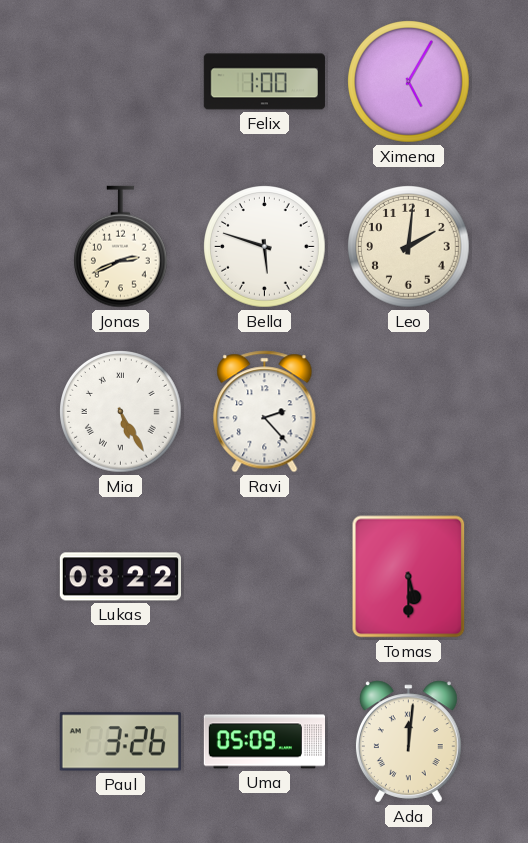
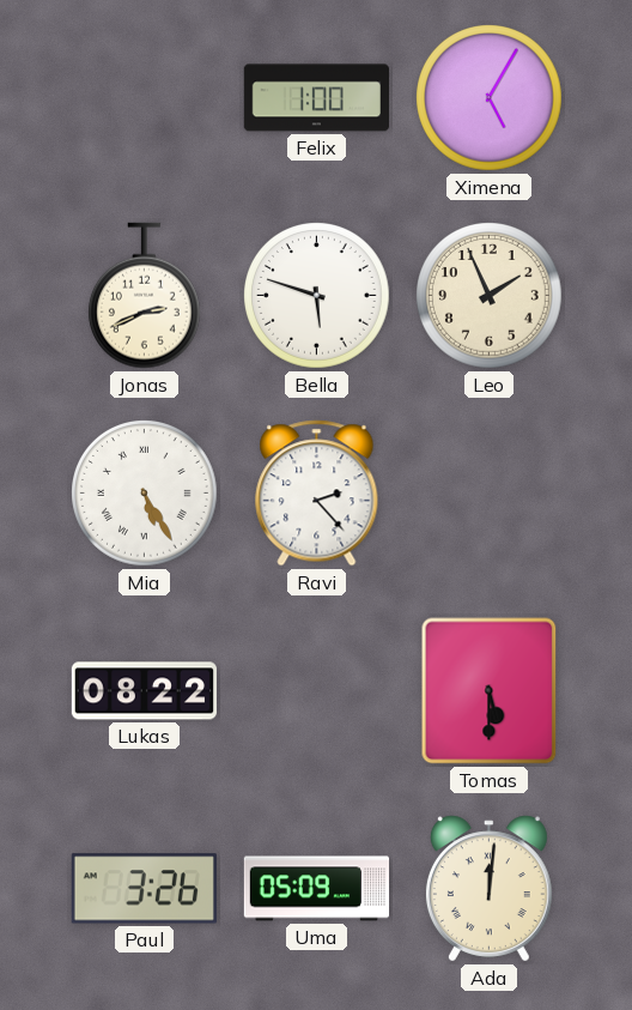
Leo: 2:01 -> 1:56
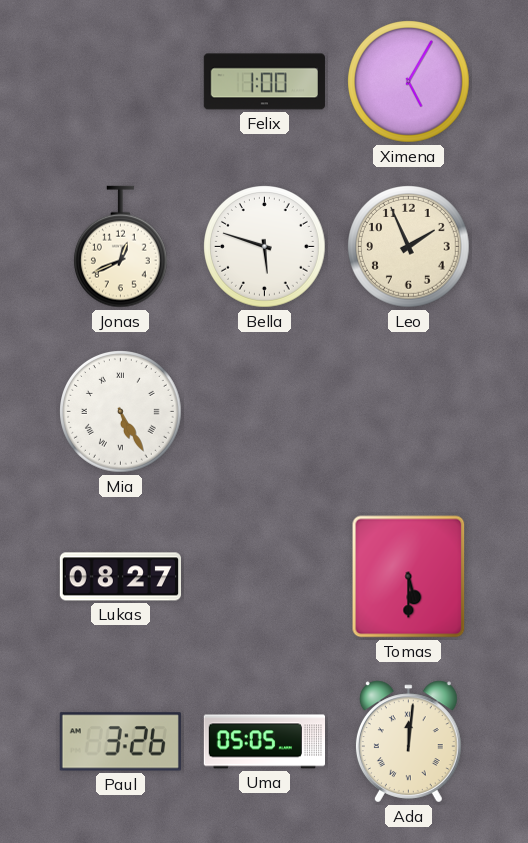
Jonas: 2:41 -> 12:41
Ravi: 2:23 -> none
Lukas: 08:22 -> 08:27
Uma: 05:09 -> 05:05
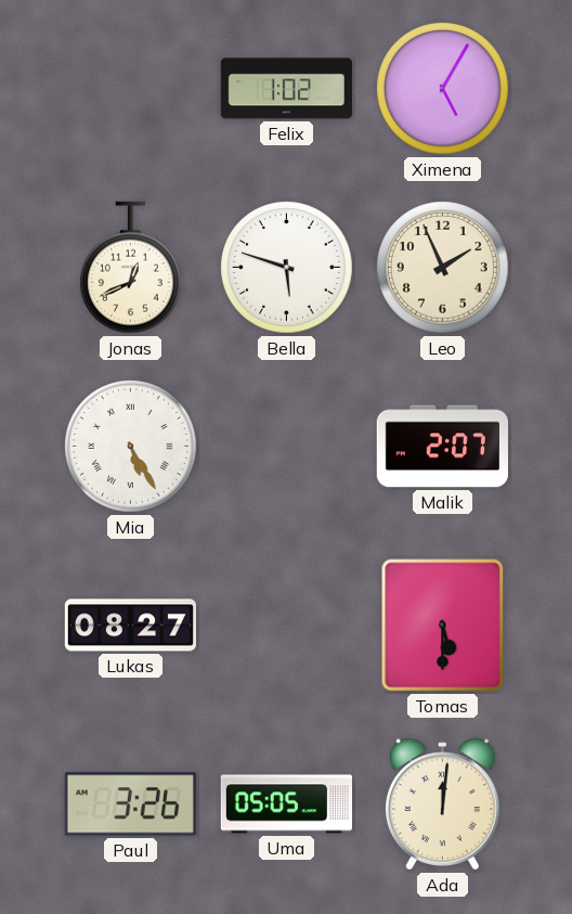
Felix: 1:00 -> 1:02
Malik: none -> 2:07
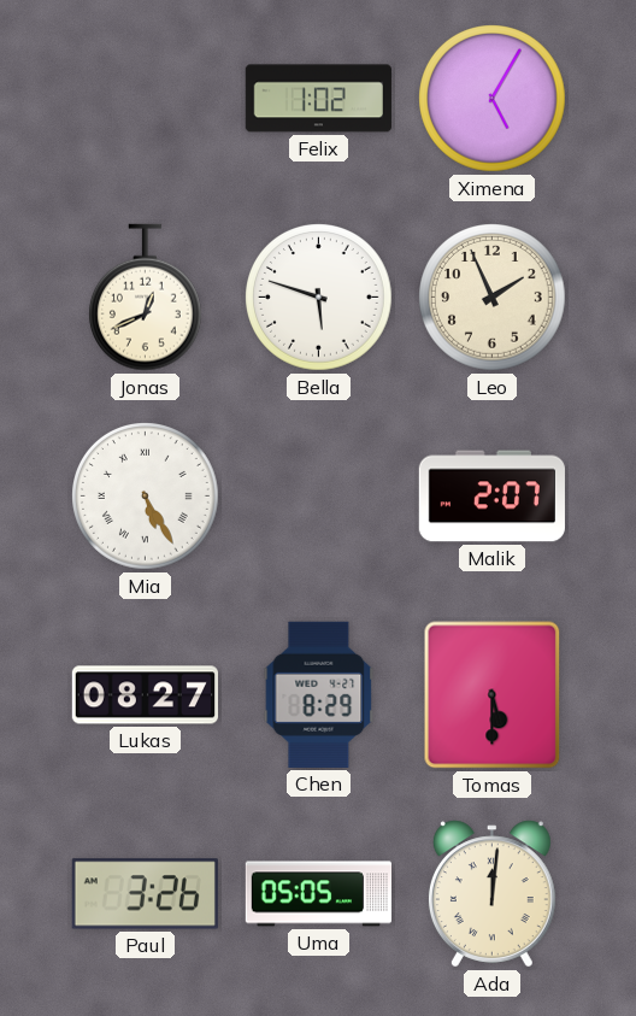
Chen: none -> 8:29
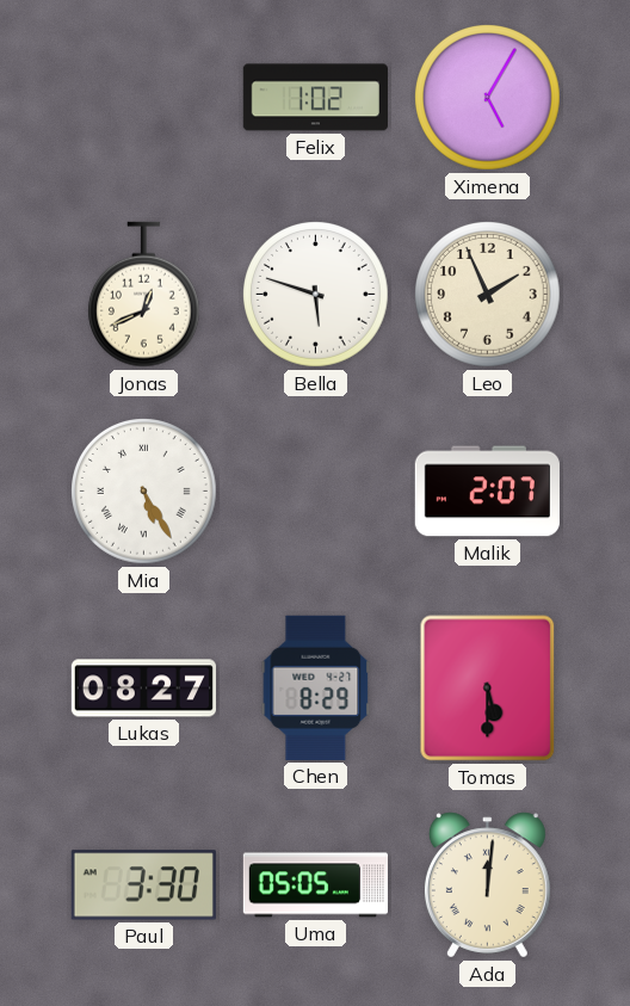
Paul: 3:26 -> 3:30
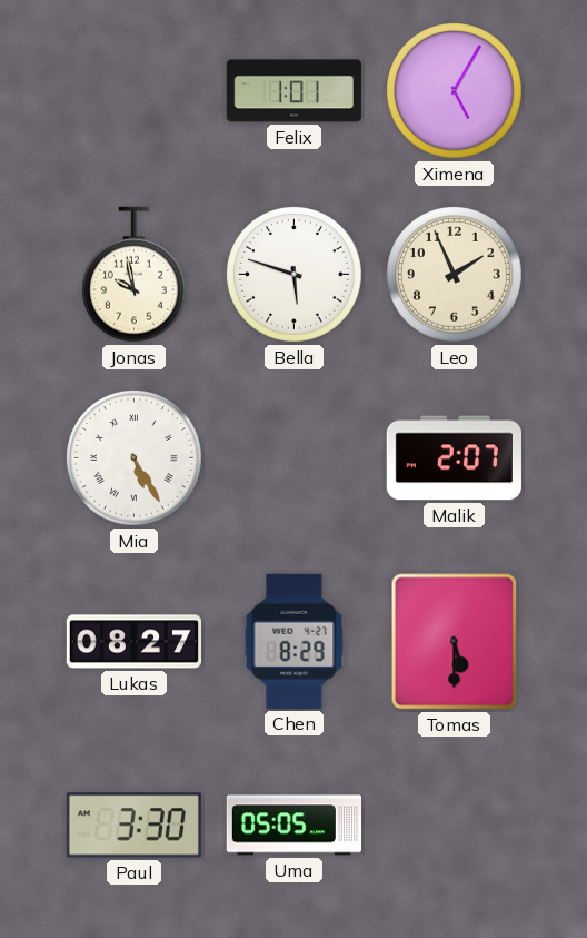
Felix: 1:02 -> 1:01
Jonas: 12:41 -> 9:58
Ada: 12:01 -> none
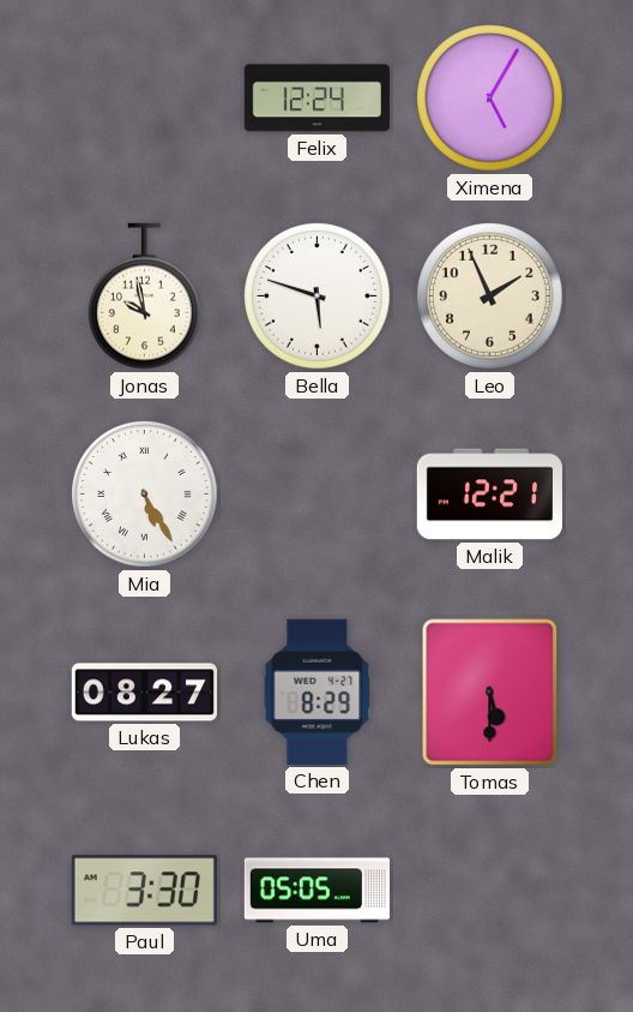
Felix: 1:01 -> 12:24
Malik: 2:07 -> 12:21
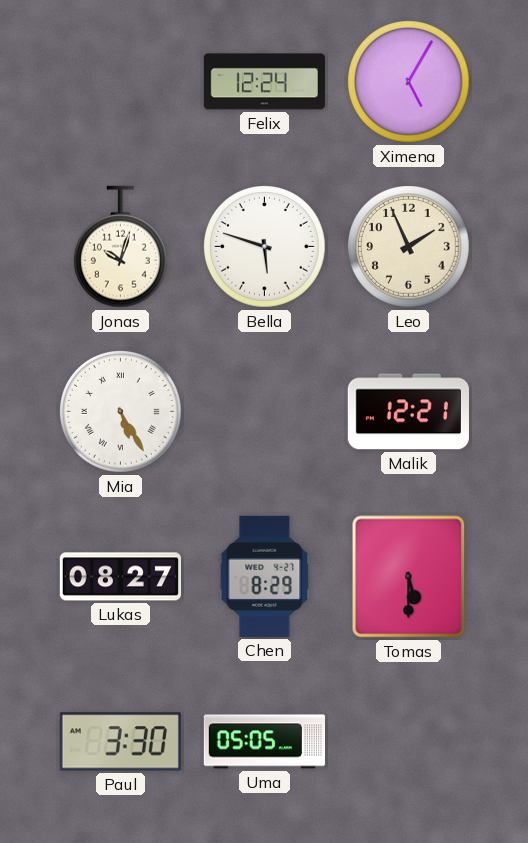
Jonas: 9:58 -> 10:03
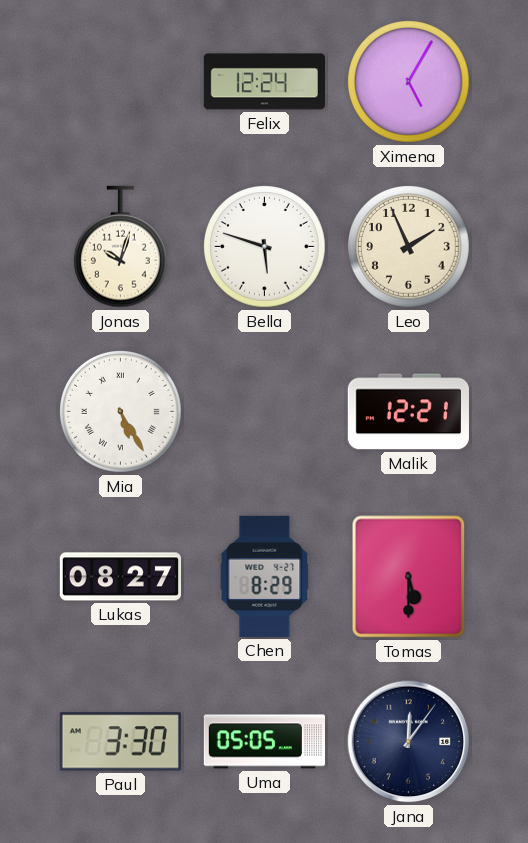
Jana: none -> 12:06
